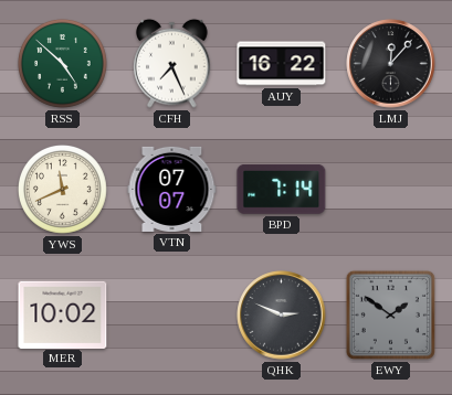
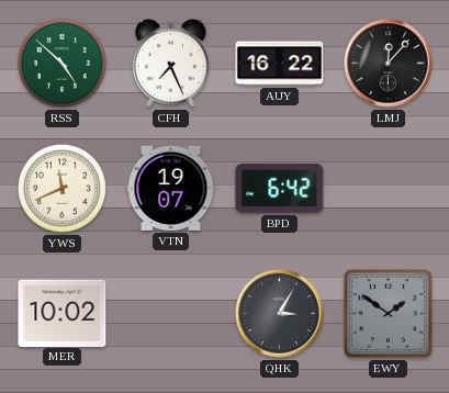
VTN: 07:07 -> 19:07
BPD: 7:14 -> 6:42
QHK: 2:49 -> 3:05
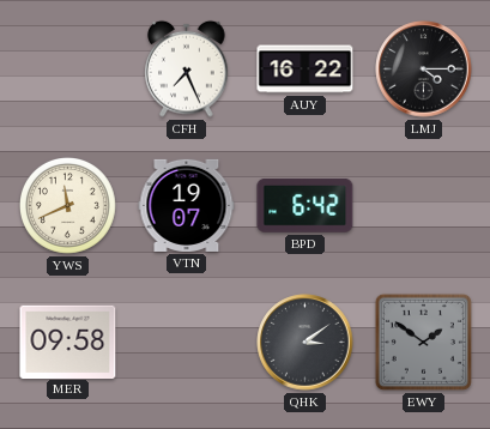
RSS: 4:52 -> none
LMJ: 12:07 -> 4:15
MER: 10:02 -> 09:58
QHK: 3:05 -> 3:09
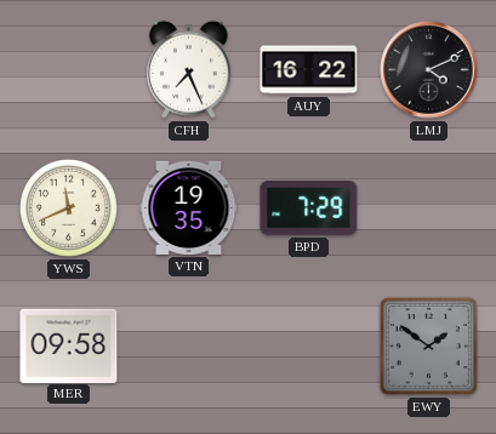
LMJ: 4:15 -> 4:11
VTN: 19:07 -> 19:35
BPD: 6:42 -> 7:29
QHK: 3:09 -> none
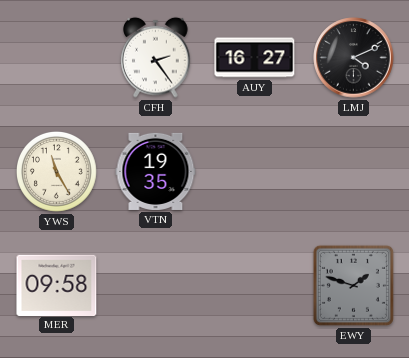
CFH: 7:26 -> 2:24
AUY: 16:22 -> 16:27
YWS: 11:41 -> 11:25
BPD: 7:29 -> none
EWY: 1:51 -> 1:48
